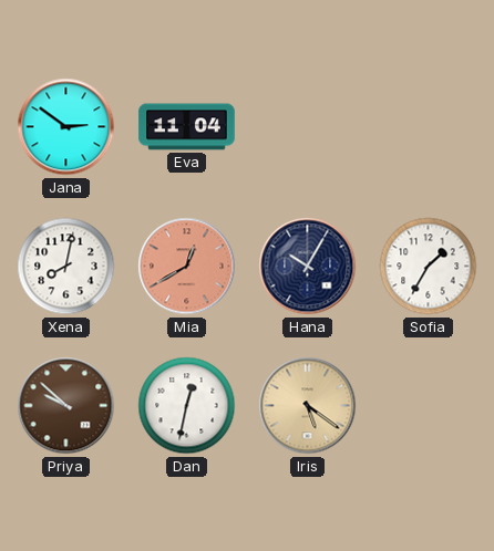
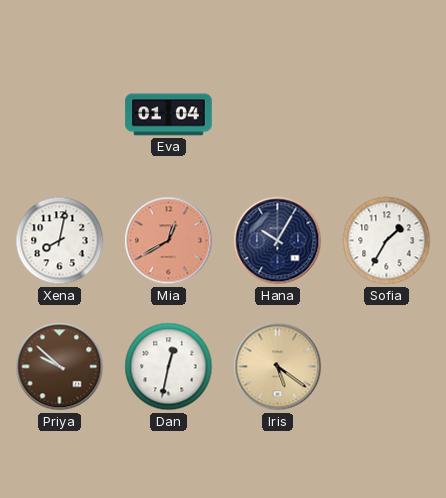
Jana: 2:51 -> none
Eva: 11:04 -> 01:04
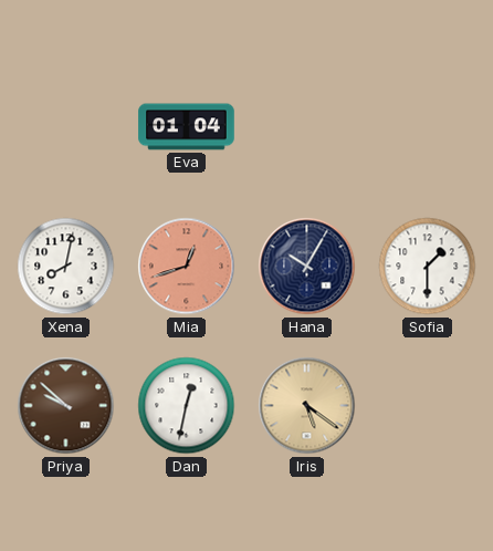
Mia: 12:40 -> 12:42
Sofia: 1:35 -> 1:30
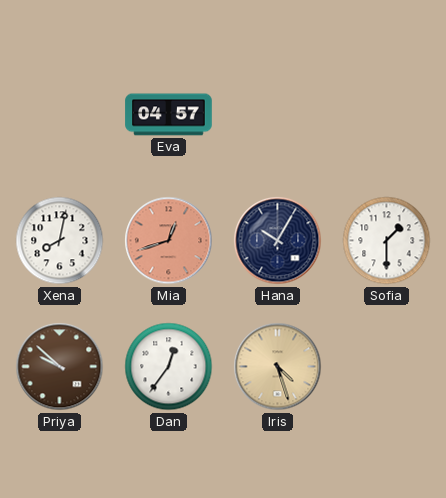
Eva: 01:04 -> 04:57
Dan: 12:32 -> 12:36
Iris: 5:21 -> 4:27
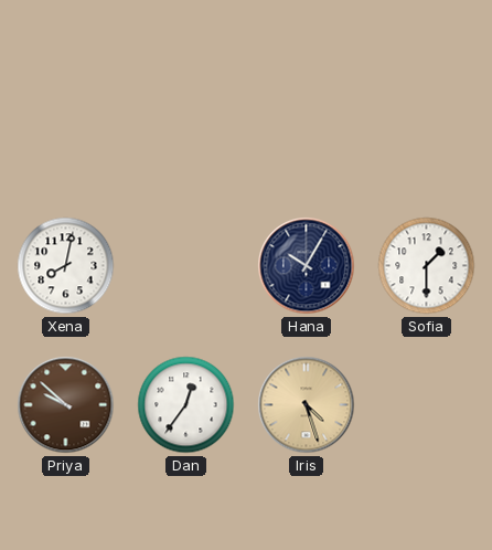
Eva: 04:57 -> none
Mia: 12:42 -> none
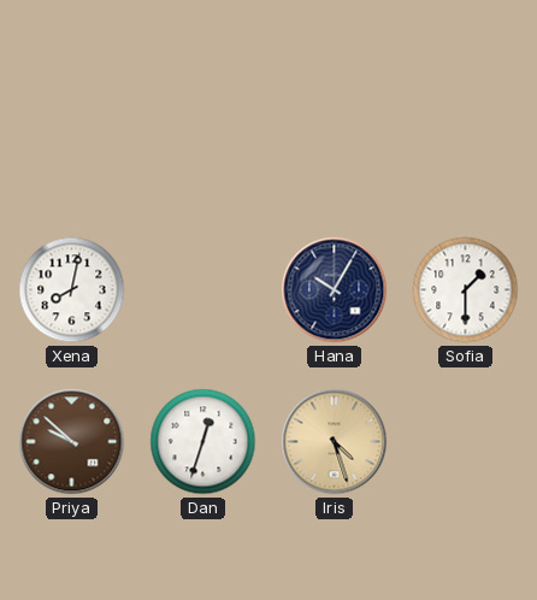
Dan: 12:36 -> 12:33
